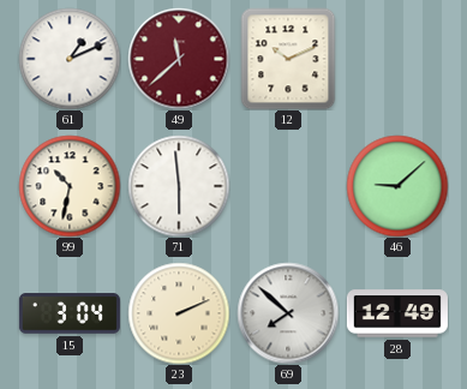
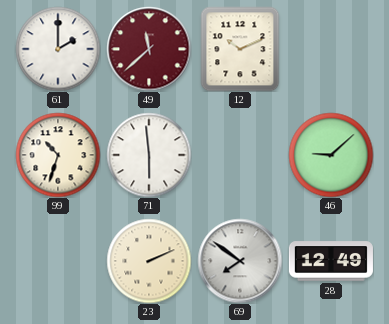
61: 1:11 -> 2:00
99: 10:32 -> 10:33
15: 3:04 -> none
69: 7:52 -> 7:51
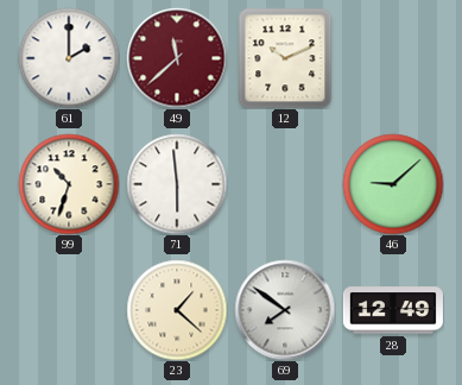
23: 2:11 -> 1:22
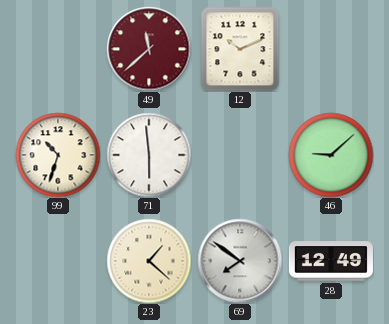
61: 2:00 -> none
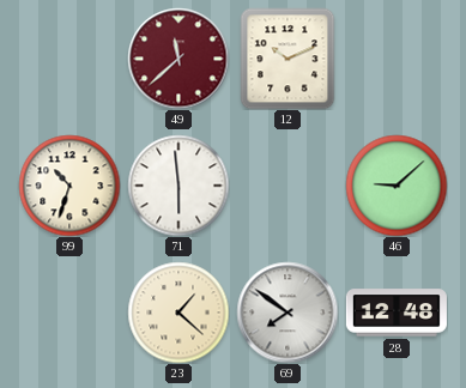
28: 12:49 -> 12:48
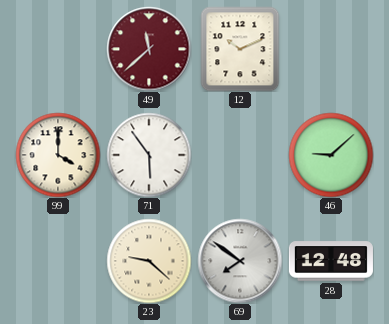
99: 10:33 -> 4:00
71: 5:59 -> 5:54
23: 1:22 -> 9:22
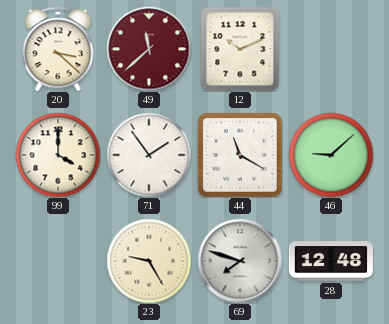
20: none -> 3:22
71: 5:54 -> 1:54
44: none -> 11:20
23: 9:22 -> 9:25
69: 7:51 -> 7:48
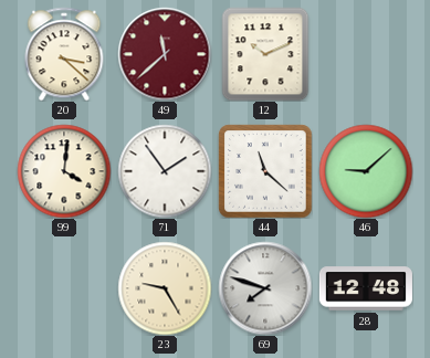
99: 4:00 -> 4:01
44: 11:20 -> 11:22
